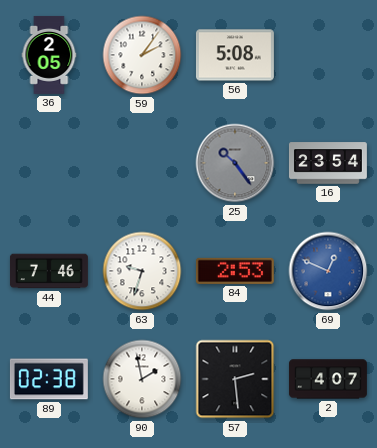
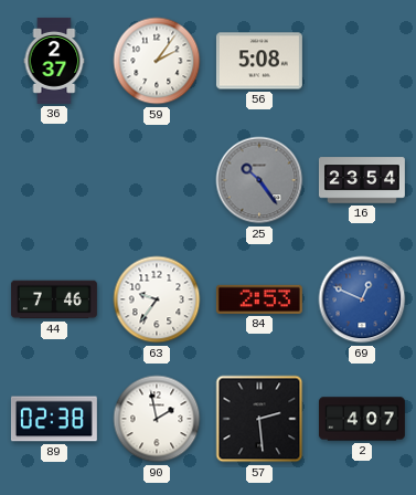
36: 2:05 -> 2:37
63: 9:33 -> 9:36
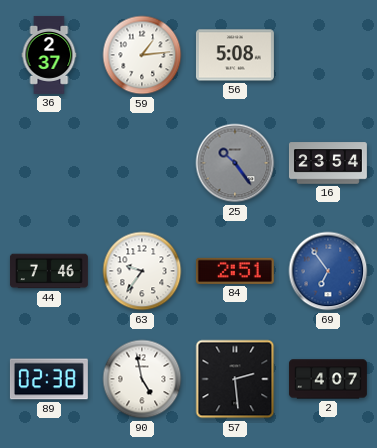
59: 2:06 -> 1:14
84: 2:53 -> 2:51
69: 12:49 -> 6:54
90: 1:58 -> 4:58
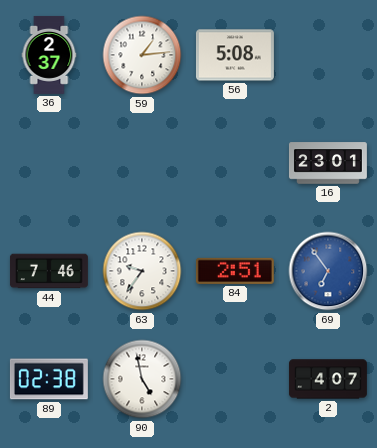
25: 10:24 -> none
16: 23:54 -> 23:01
57: 2:29 -> none
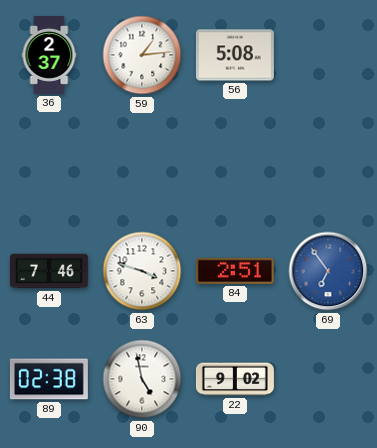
16: 23:01 -> none
63: 9:36 -> 3:48
22: none -> 9:02
2: 4:07 -> none
